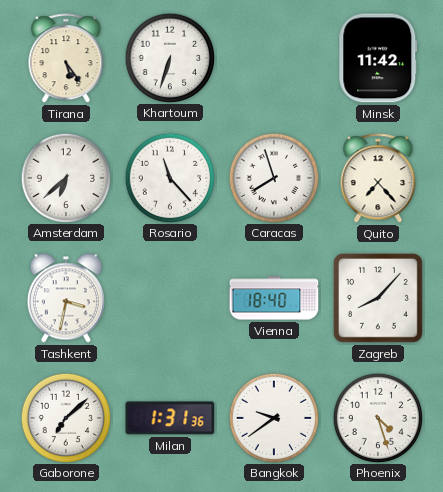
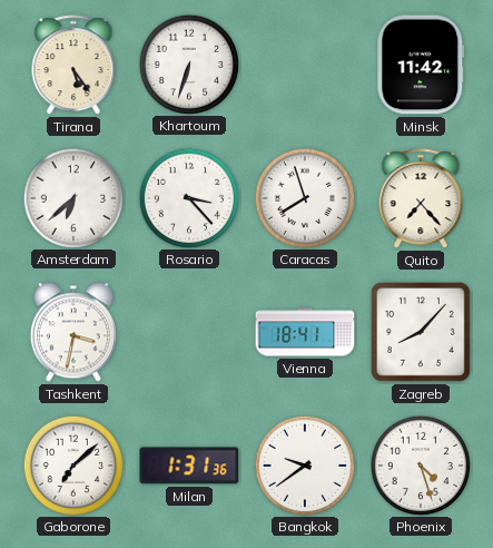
Rosario: 11:23 -> 3:23
Vienna: 18:40 -> 18:41
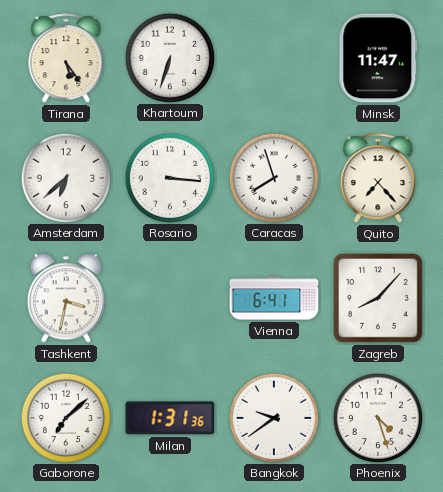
Minsk: 11:42 -> 11:47
Rosario: 3:23 -> 3:16
Vienna: 18:41 -> 6:41
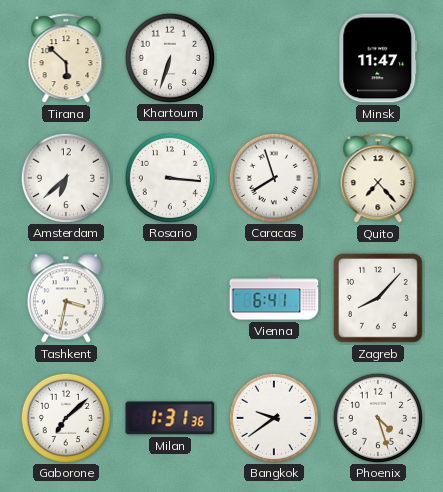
Tirana: 5:24 -> 5:52
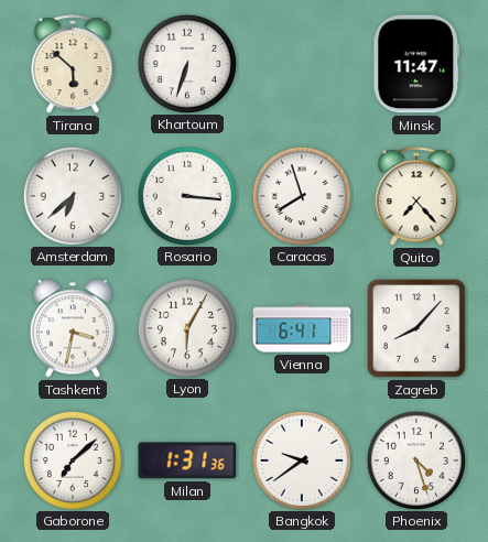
Lyon: none -> 6:05
